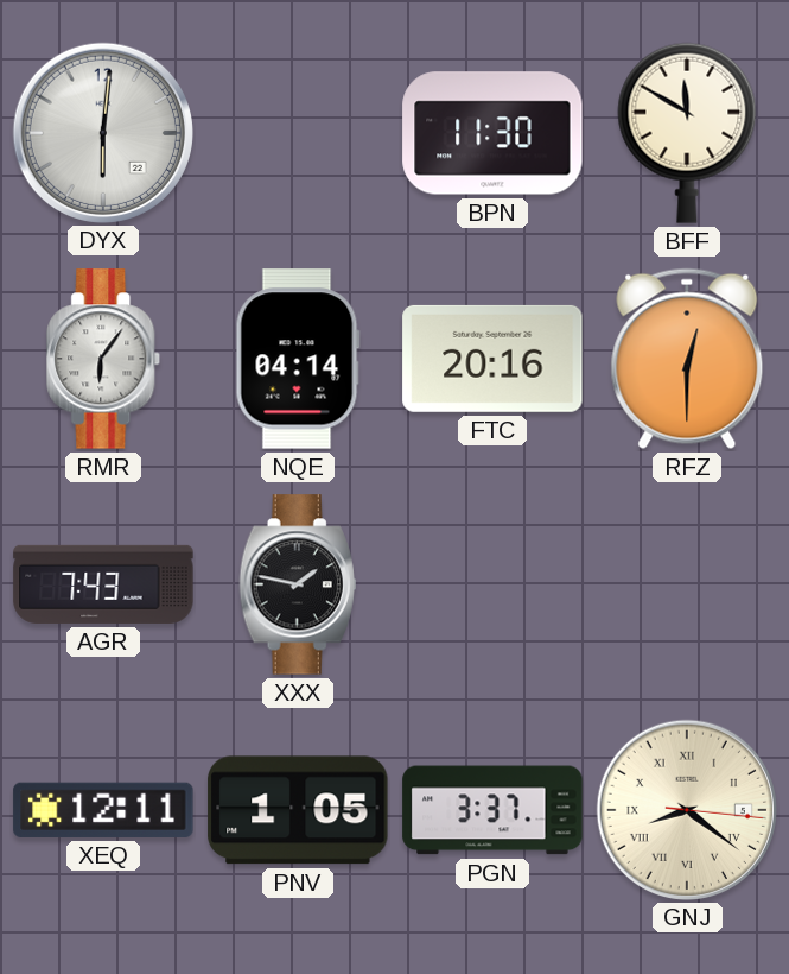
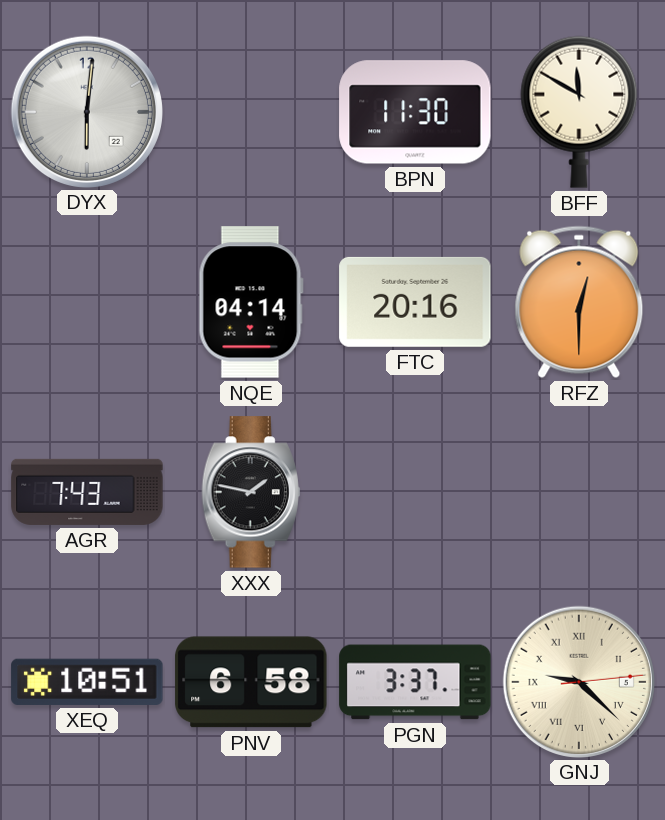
RMR: 6:06 -> none
XEQ: 12:11 -> 10:51
PNV: 1:05 -> 6:58
GNJ: 8:21 -> 9:22
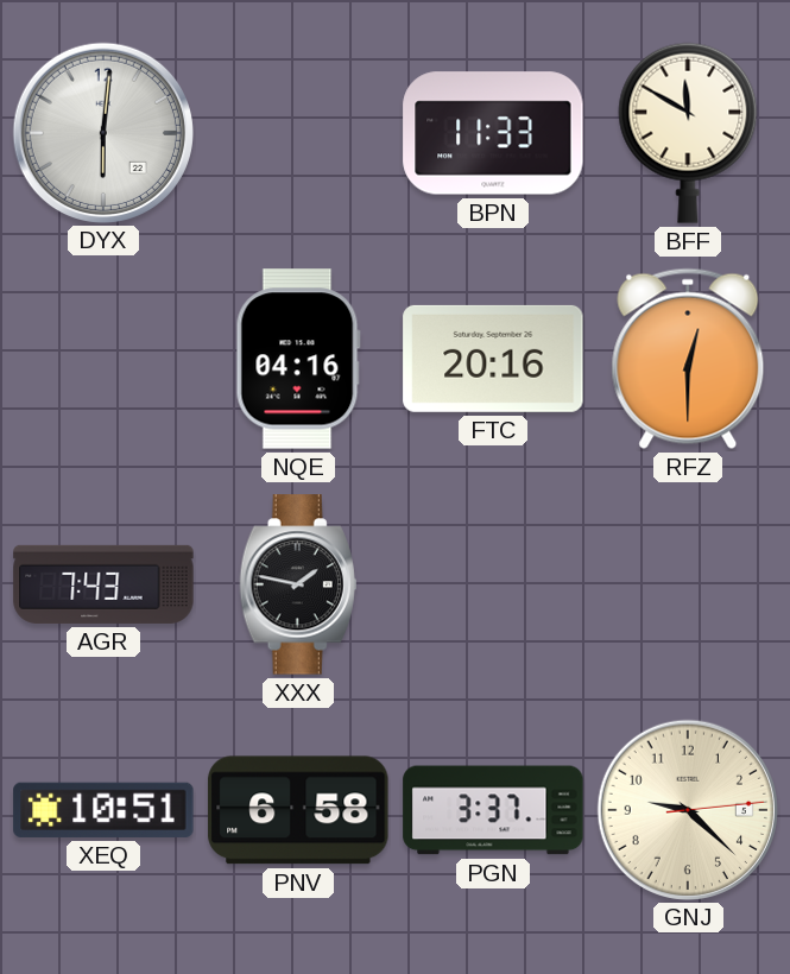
BPN: 11:30 -> 11:33
NQE: 04:14 -> 04:16
GNJ numerals: Roman -> Arabic
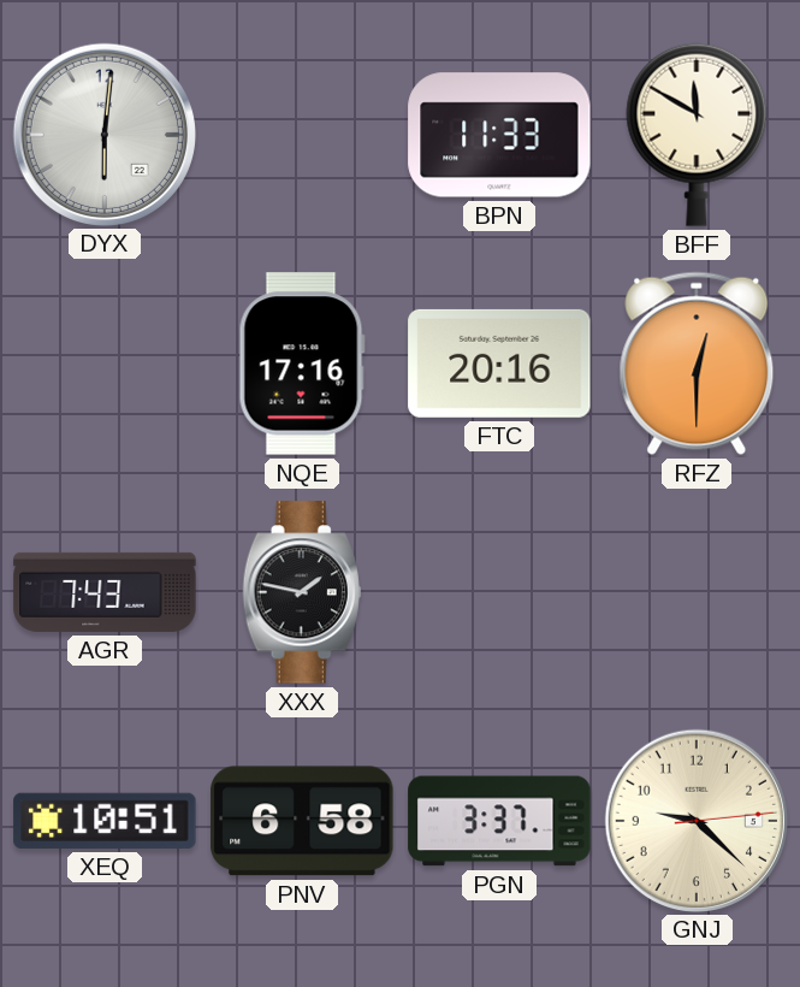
NQE: 04:16 -> 17:16
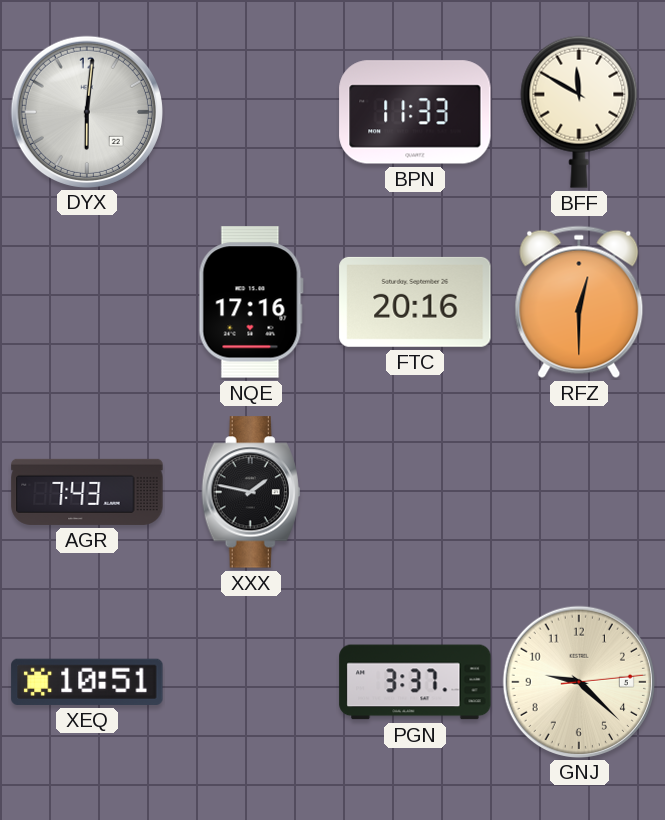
PNV: 6:58 -> none
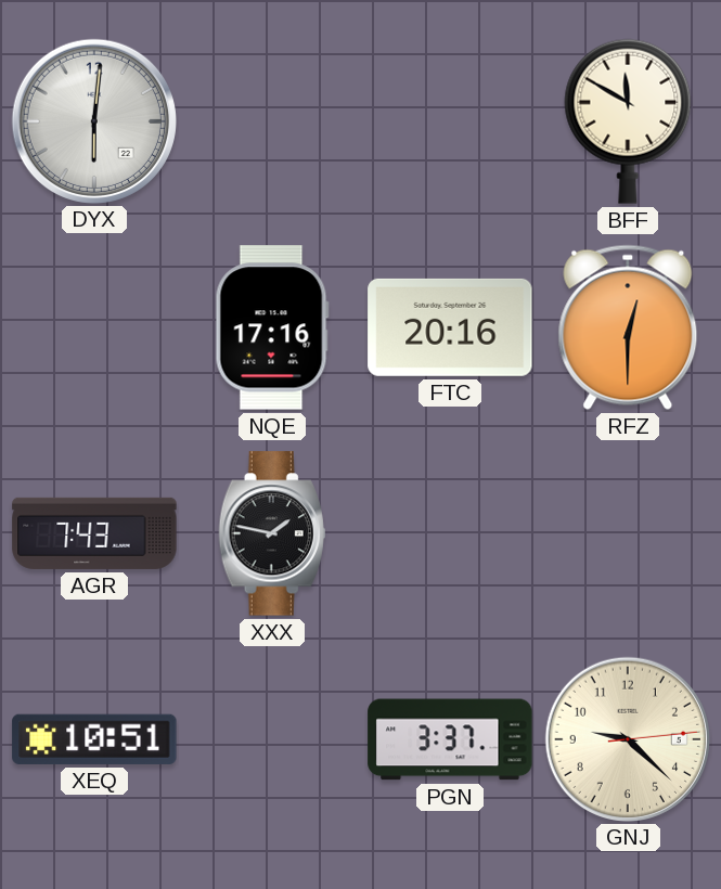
BPN: 11:33 -> none
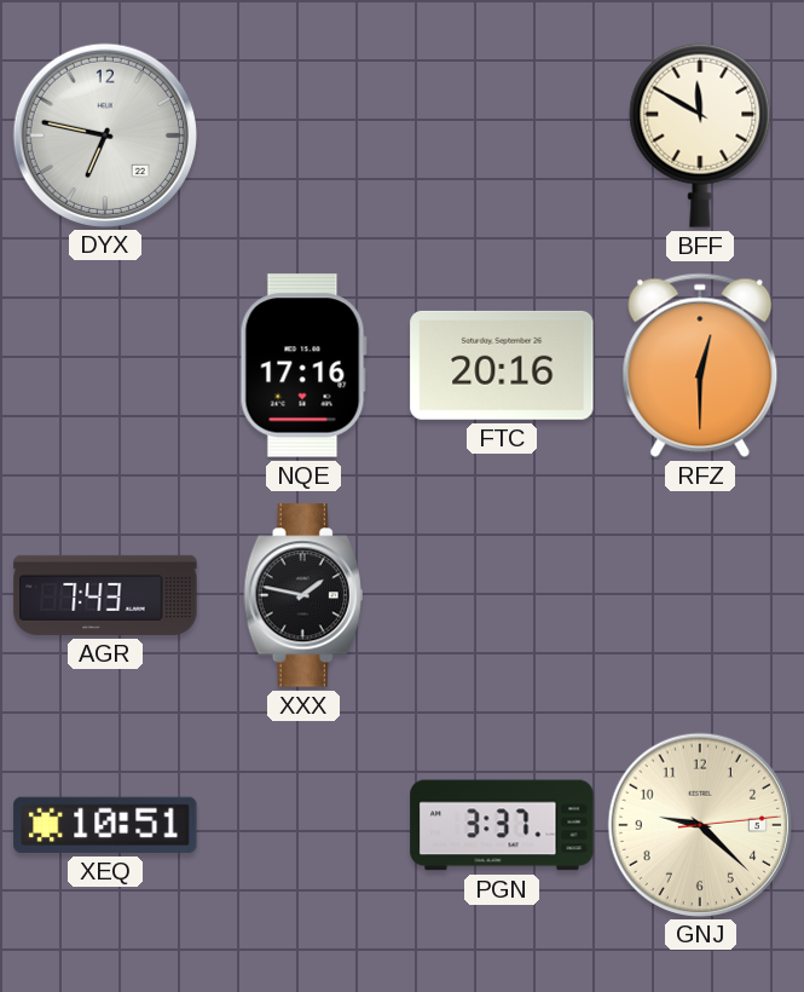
DYX: 6:01 -> 6:47
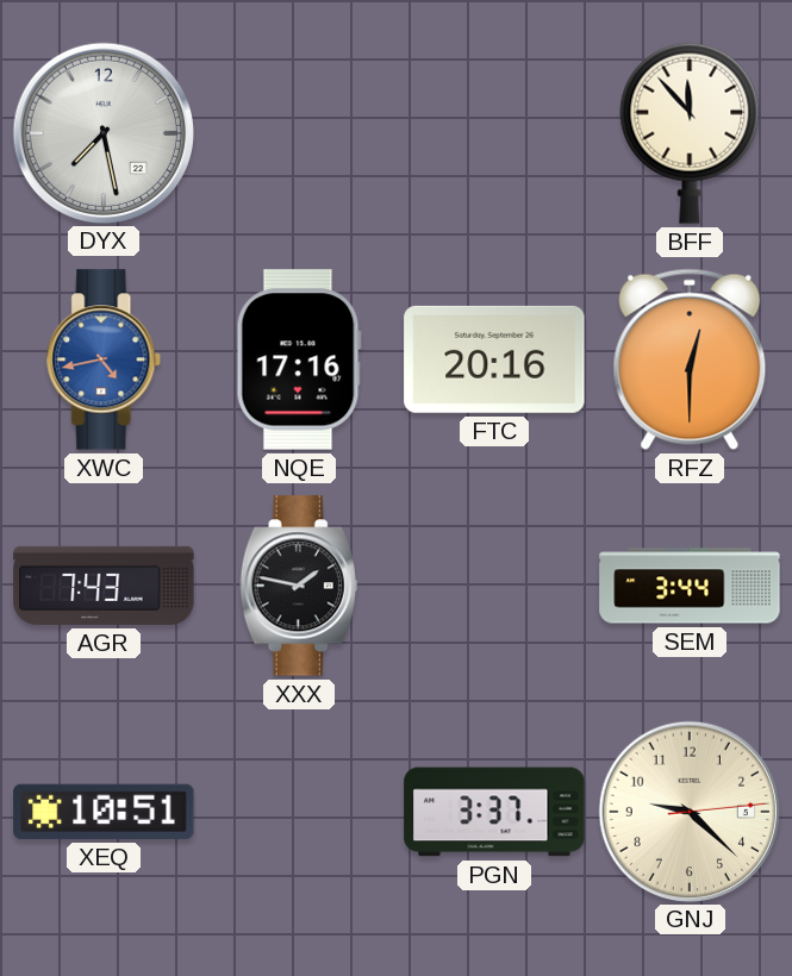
DYX: 6:47 -> 7:28
BFF: 11:50 -> 11:53
XWC: none -> 4:43
SEM: none -> 3:44
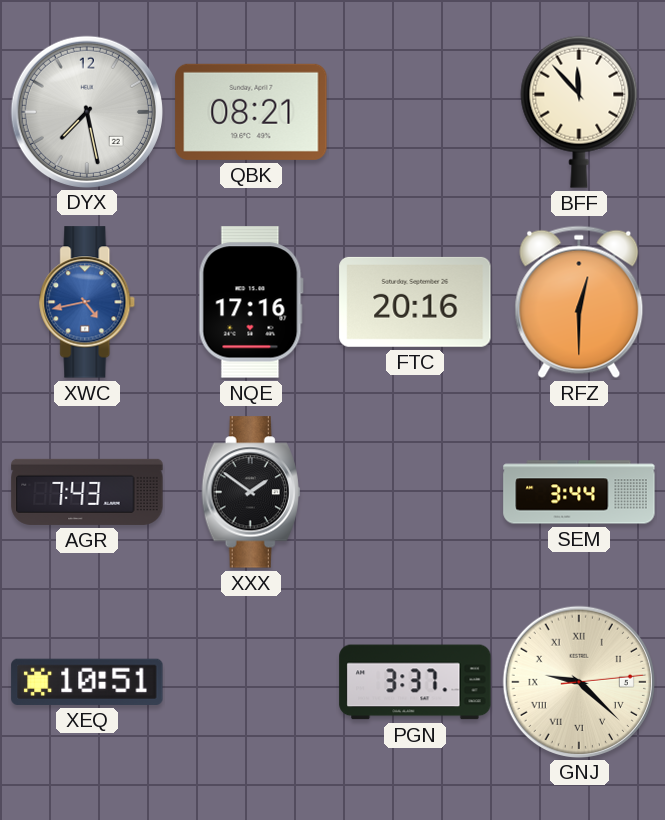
QBK: none -> 08:21
XXX: 1:47 -> 1:51
GNJ numerals: Arabic -> Roman
